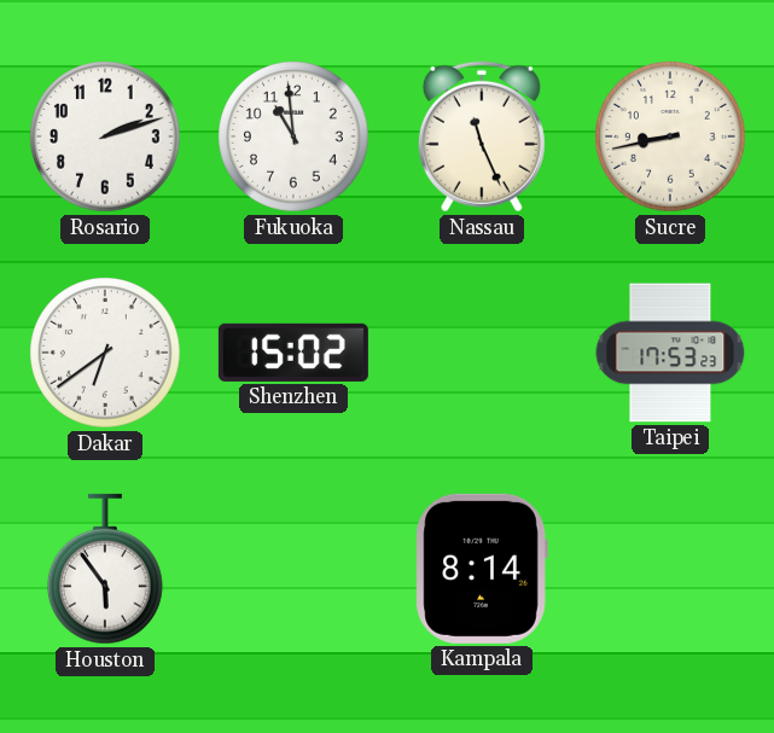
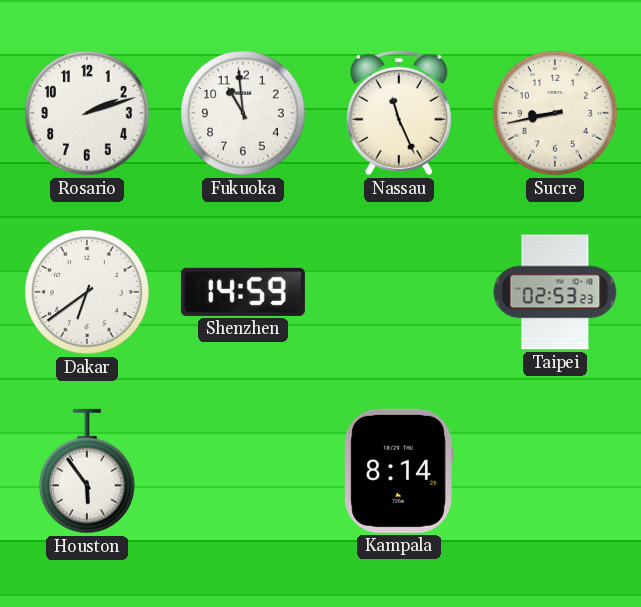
Shenzhen: 15:02 -> 14:59
Taipei: 17:53 -> 02:53
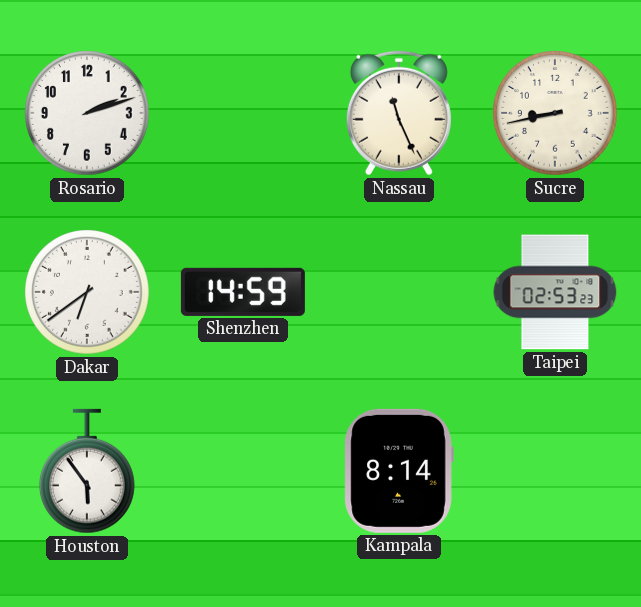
Fukuoka: 10:59 -> none
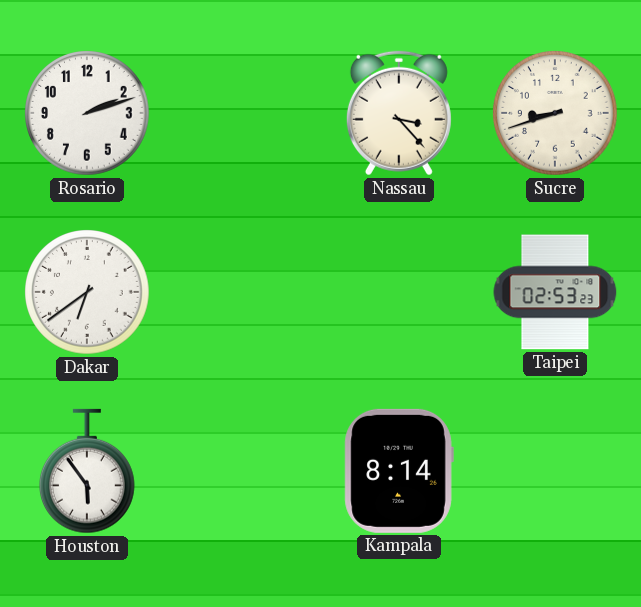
Nassau: 11:26 -> 3:23
Sucre: 8:43 -> 8:42
Shenzhen: 14:59 -> none
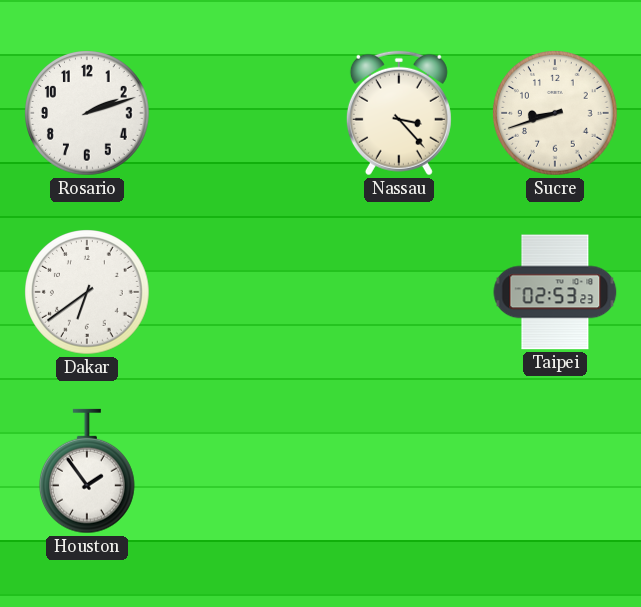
Houston: 5:54 -> 1:54
Kampala: 8:14 -> none
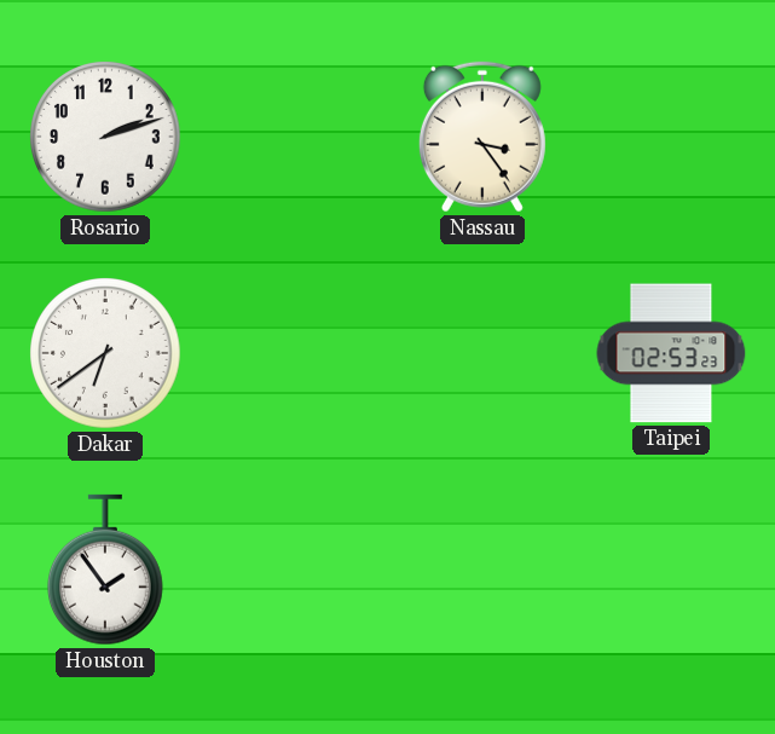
Nassau: 3:23 -> 3:24
Sucre: 8:42 -> none
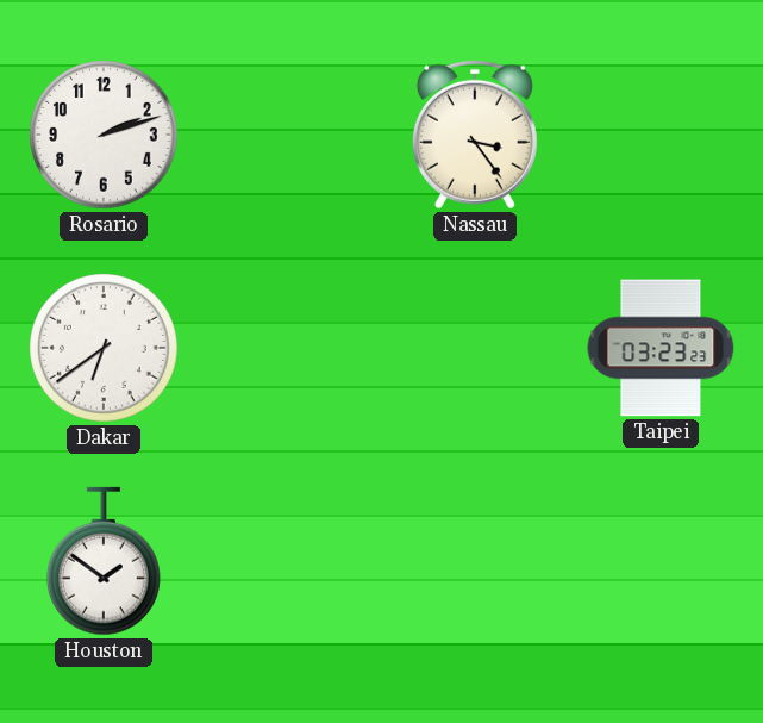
Taipei: 02:53 -> 03:23
Houston: 1:54 -> 1:51
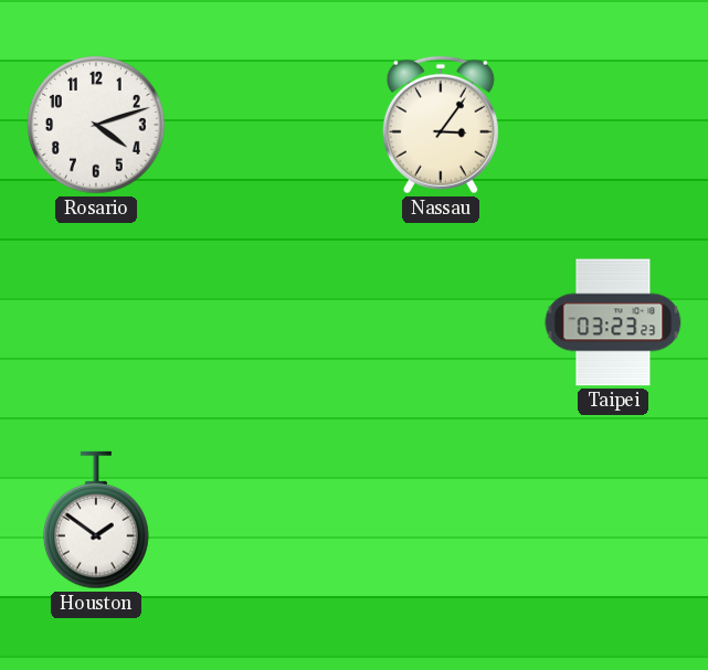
Rosario: 2:12 -> 4:12
Nassau: 3:24 -> 3:06
Dakar: 6:39 -> none
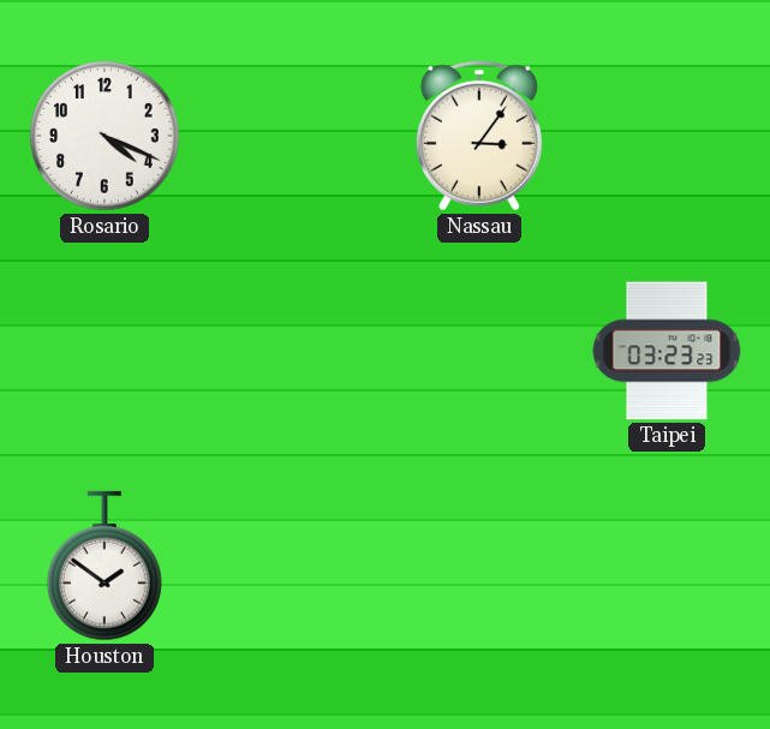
Rosario: 4:12 -> 4:19
